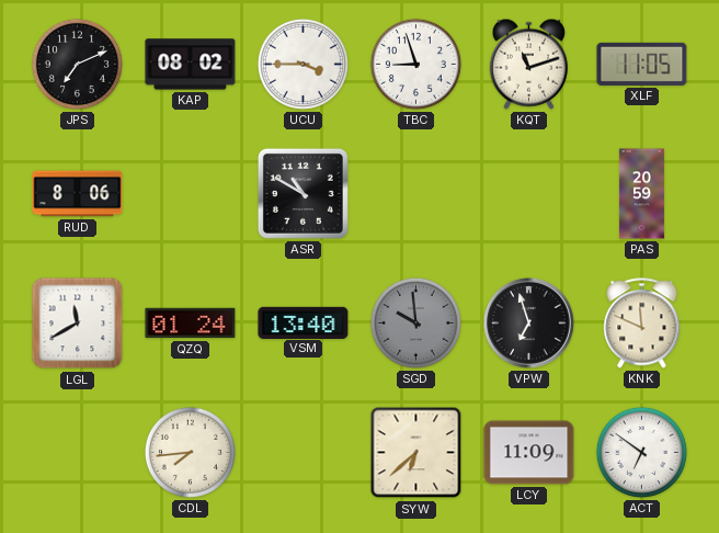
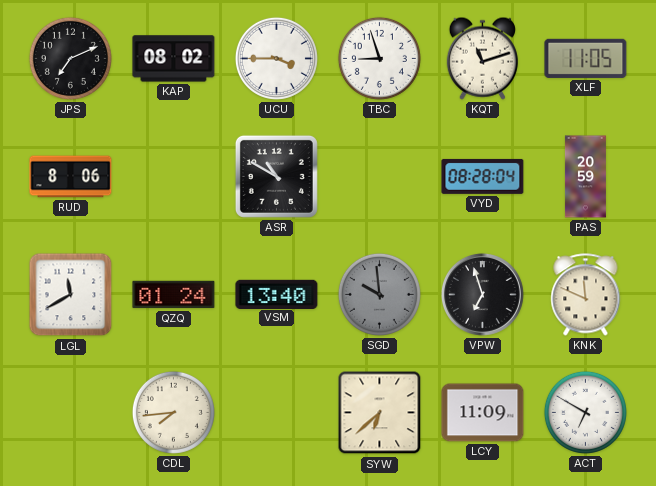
VYD: none -> 08:28
ACT: 6:51 -> 6:50
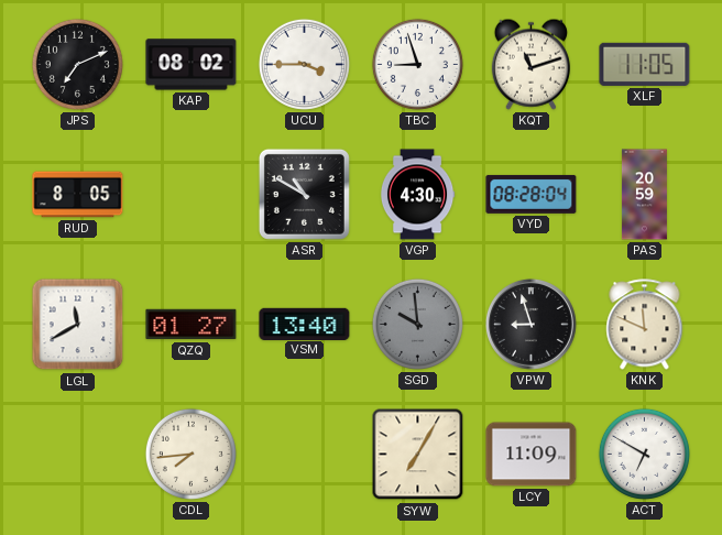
RUD: 8:06 -> 8:05
VGP: none -> 4:30
QZQ: 01:24 -> 01:27
VPW: 6:57 -> 8:57
SYW: 6:38 -> 7:05
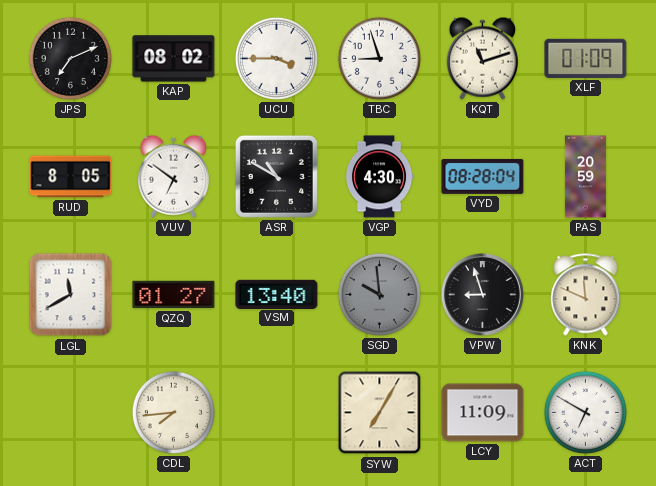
XLF: 11:05 -> 01:09
VUV: none -> 6:51
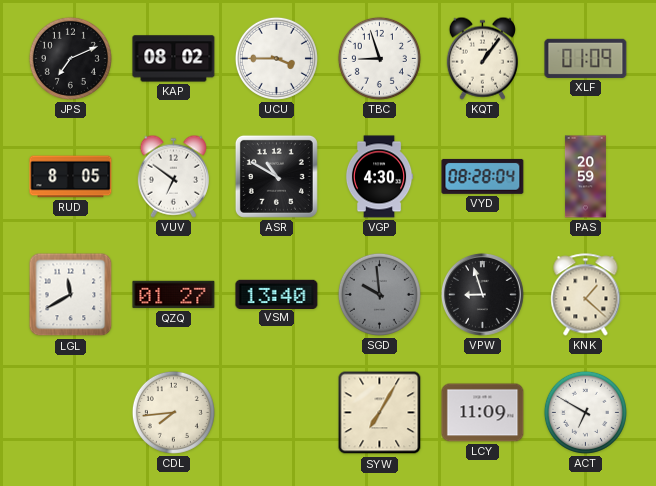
KQT: 11:12 -> 1:06
KNK: 11:49 -> 1:22
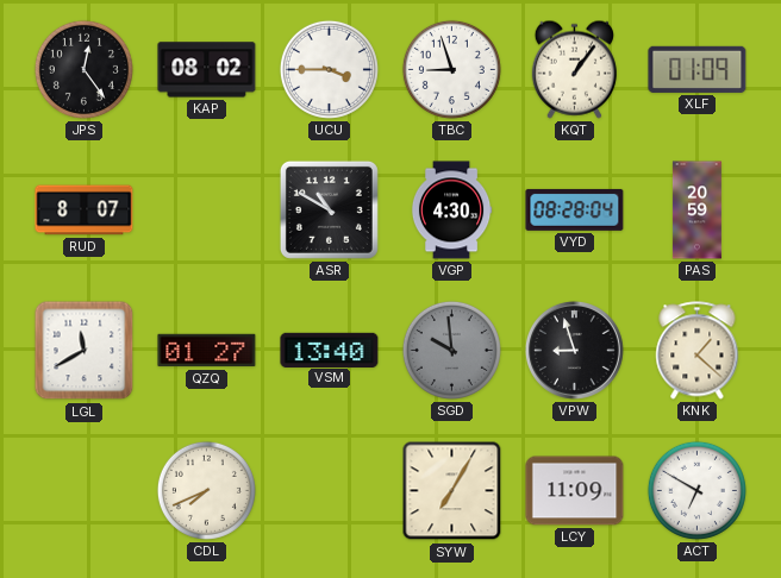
JPS: 7:11 -> 12:24
RUD: 8:05 -> 8:07
VUV: 6:51 -> none
CDL: 7:44 -> 7:41
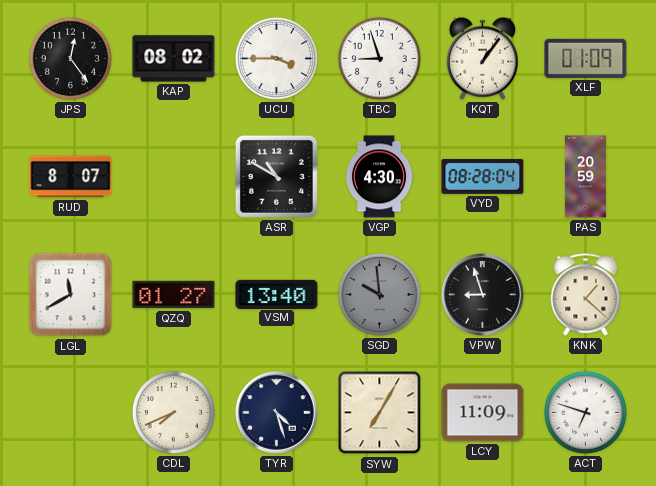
TYR: none -> 4:27
ACT: 6:50 -> 6:48
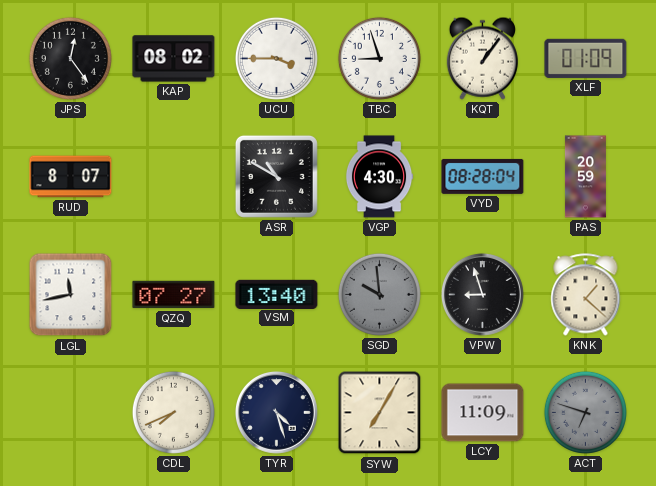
LGL: 11:40 -> 11:43
QZQ: 01:27 -> 07:27
ACT dial: white -> grey
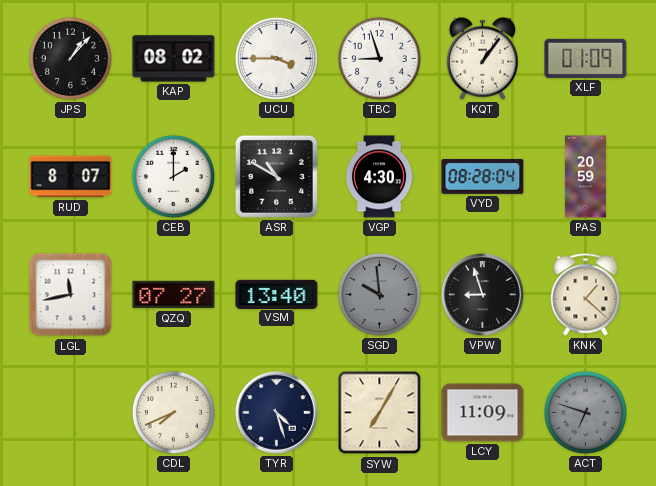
JPS: 12:24 -> 1:07
CEB: none -> 2:00
